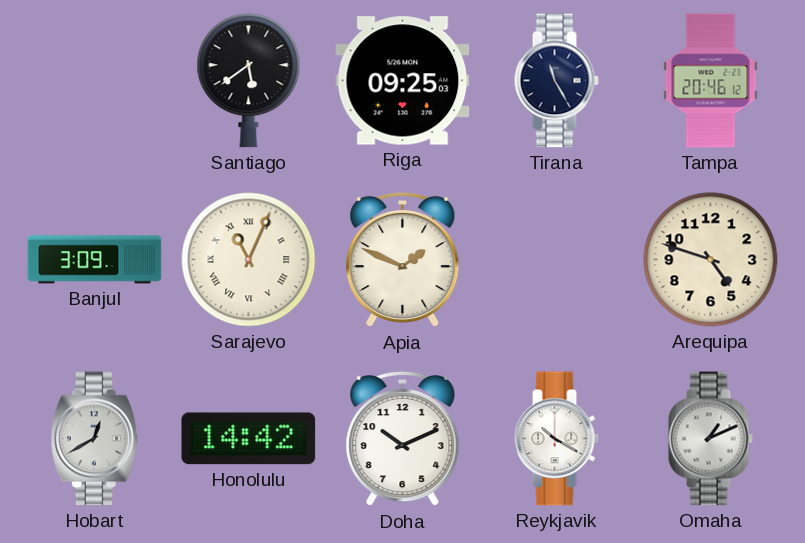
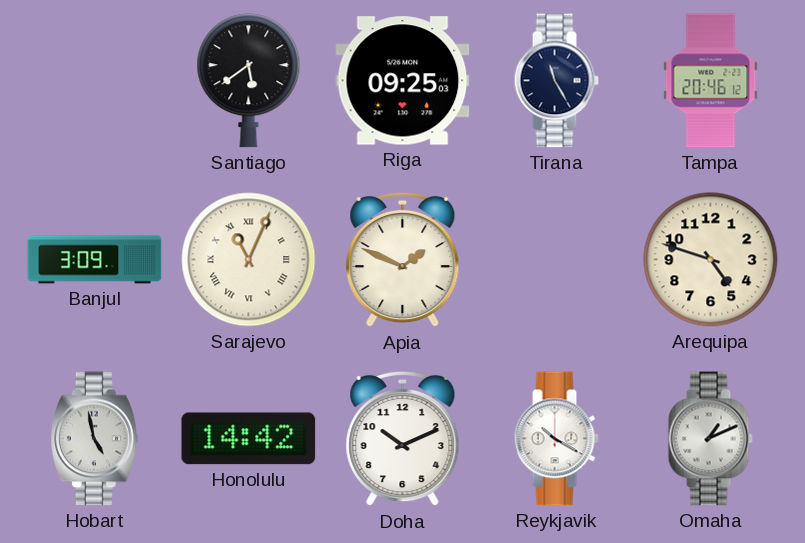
Hobart: 12:40 -> 4:58
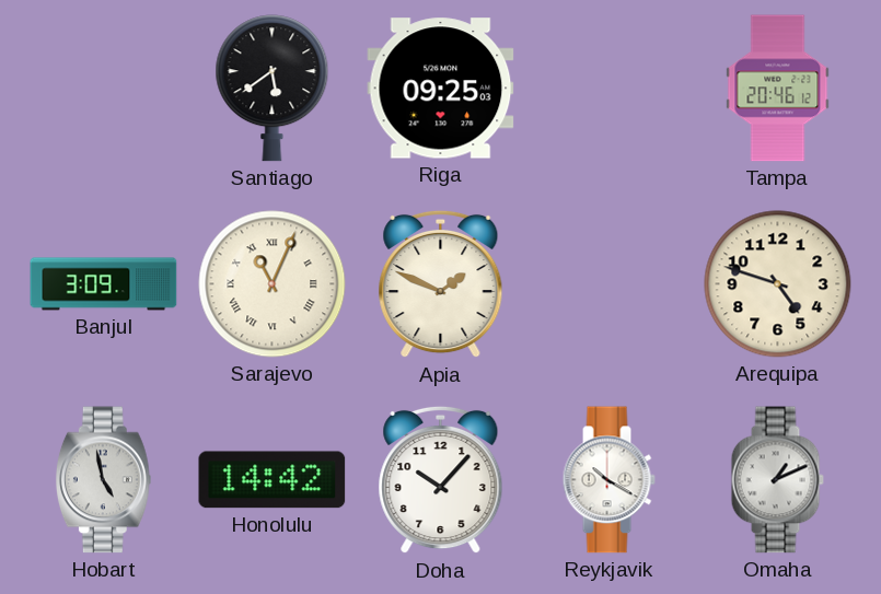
Tirana: 11:25 -> none
Doha: 10:11 -> 10:07
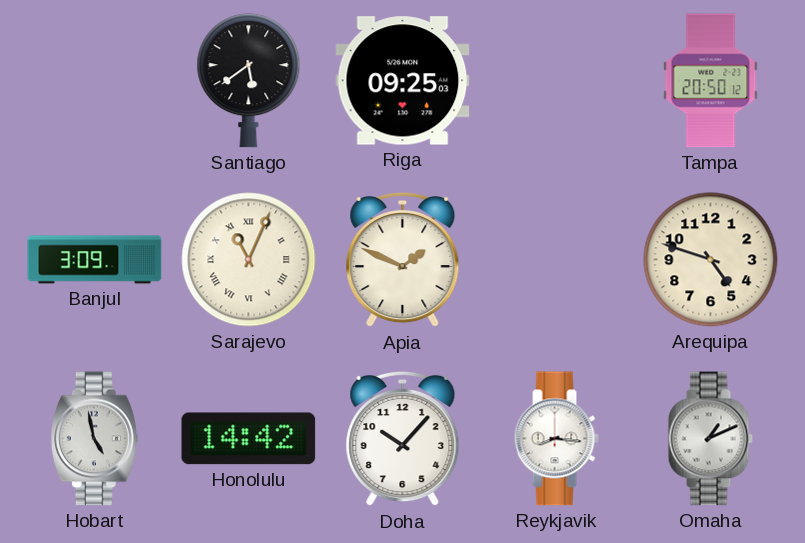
Tampa: 20:46 -> 20:50
Reykjavik: 10:20 -> 8:16
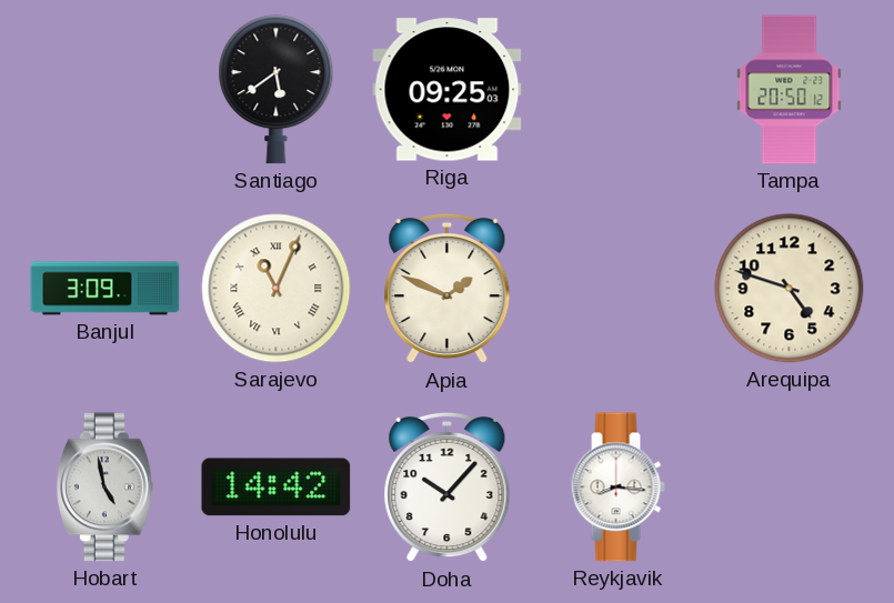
Omaha: 1:11 -> none
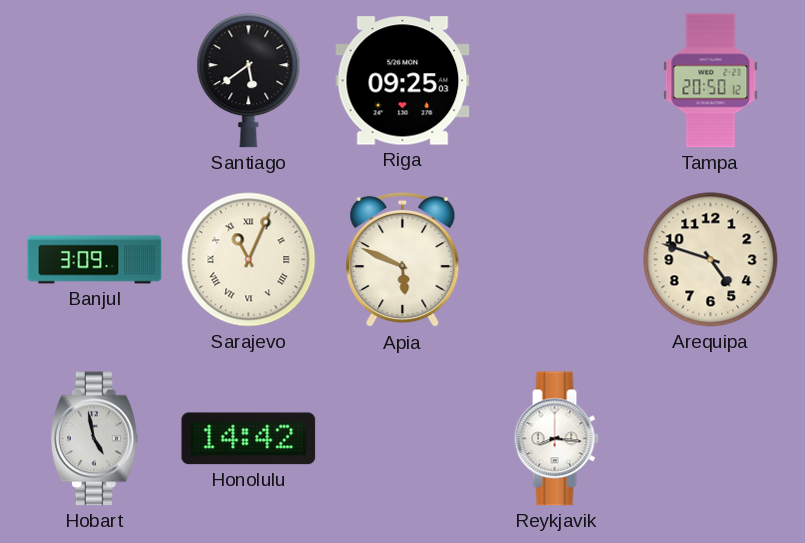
Apia: 1:49 -> 5:49
Doha: 10:07 -> none
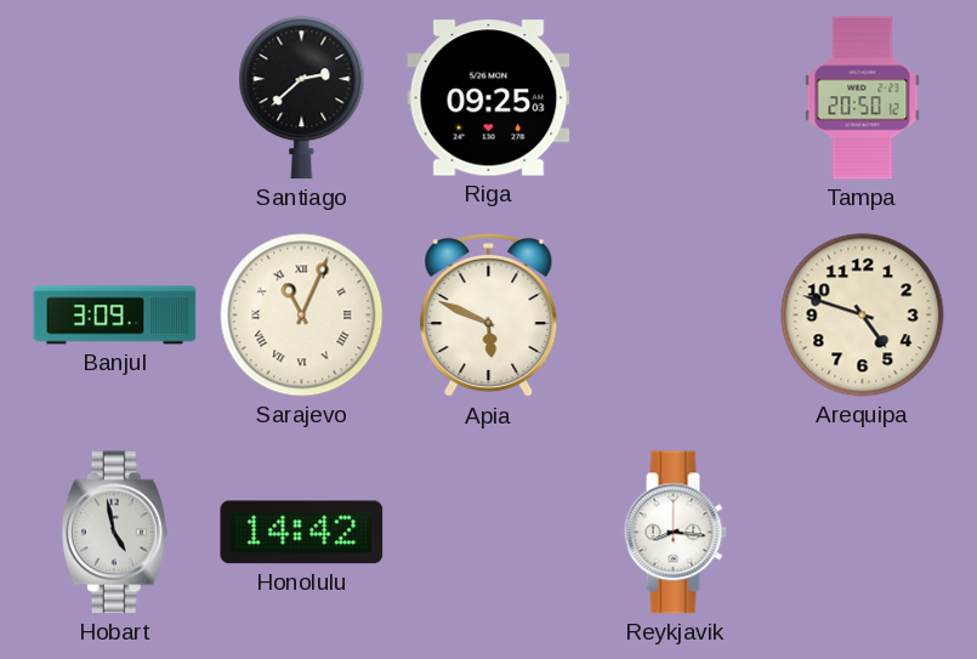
Santiago: 5:39 -> 2:38
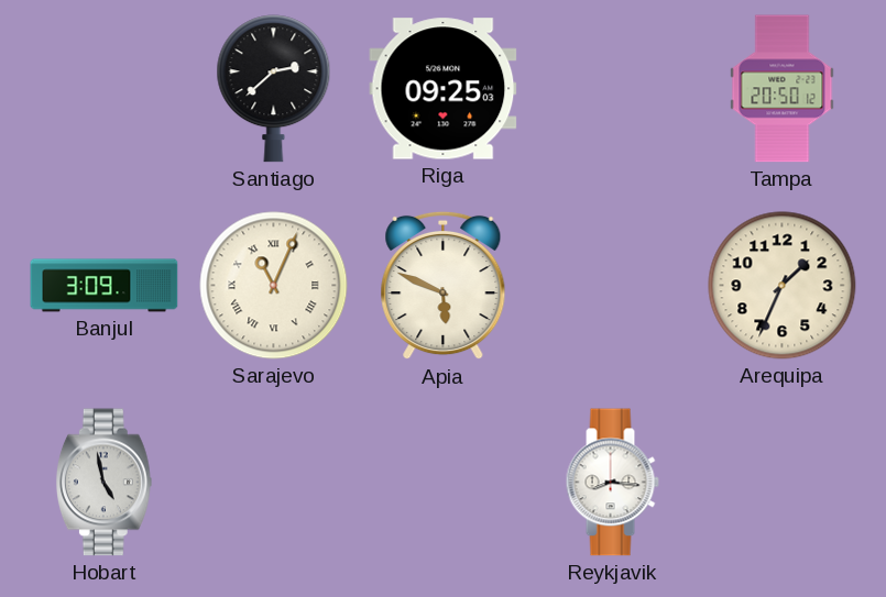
Arequipa: 4:48 -> 1:34
Honolulu: 14:42 -> none
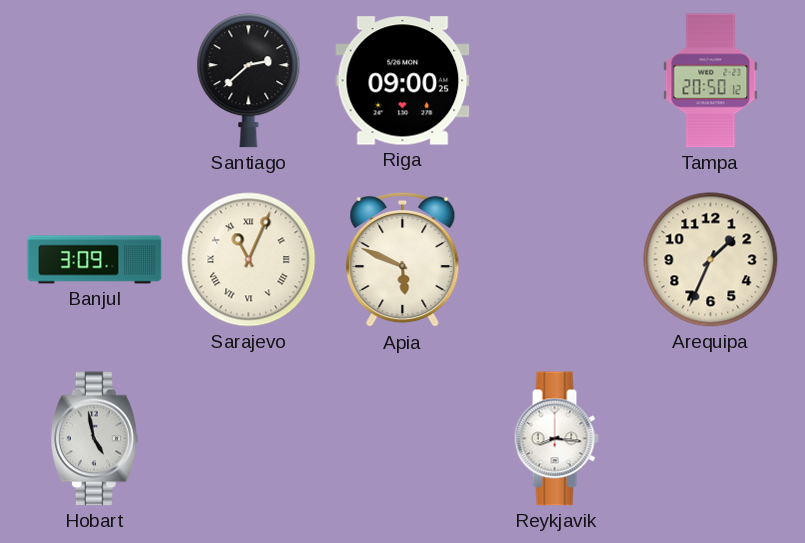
Riga: 09:25 -> 09:00
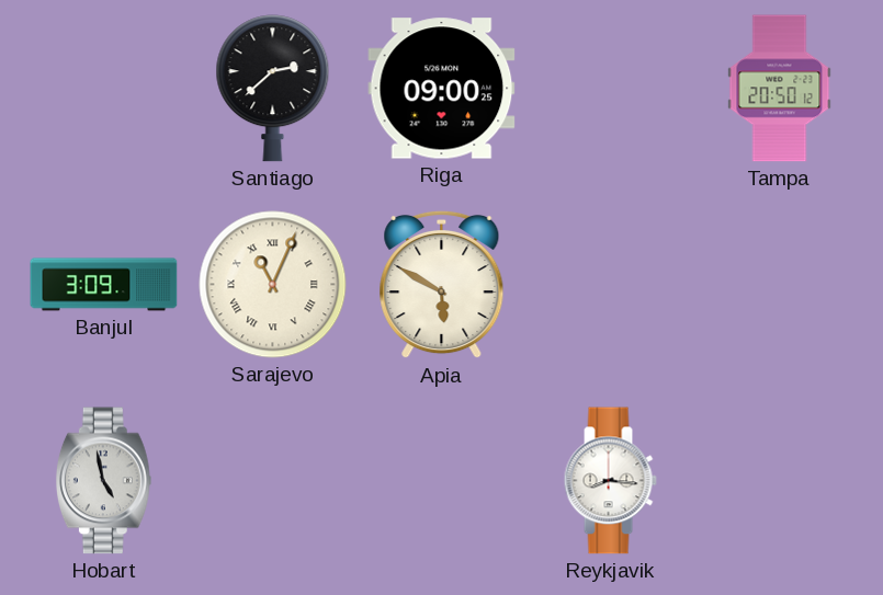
Apia: 5:49 -> 5:50
Arequipa: 1:34 -> none
